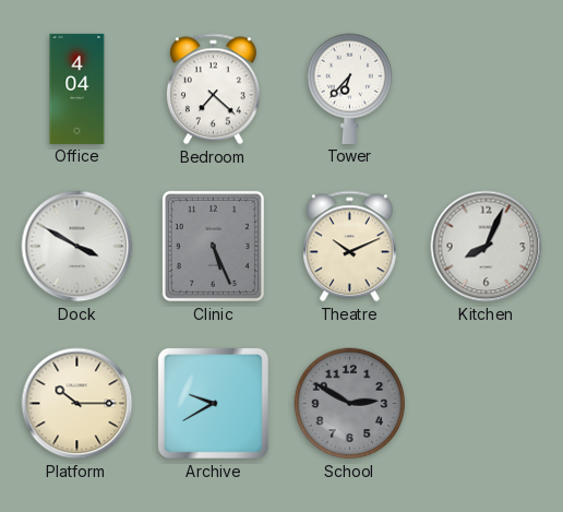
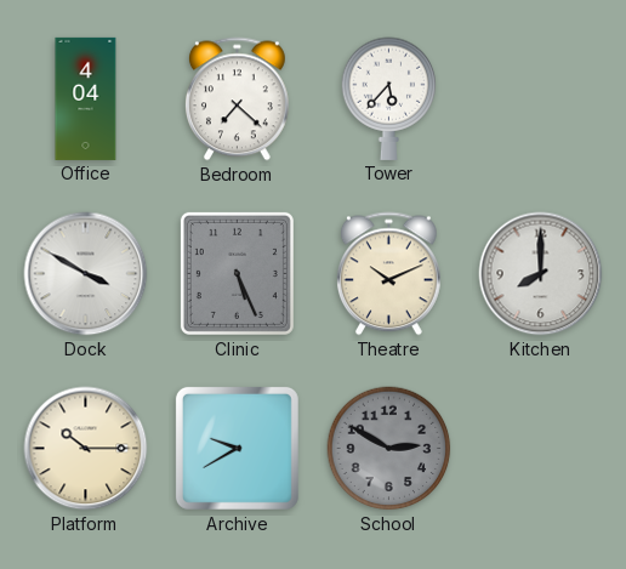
Tower: 6:37 -> 5:37
Kitchen: 8:04 -> 8:00
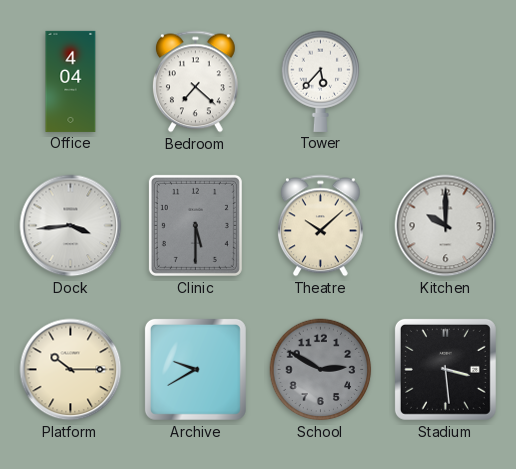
Dock: 3:50 -> 3:44
Clinic: 5:26 -> 5:30
Theatre: 10:11 -> 10:08
Kitchen: 8:00 -> 10:00
Stadium: none -> 3:29
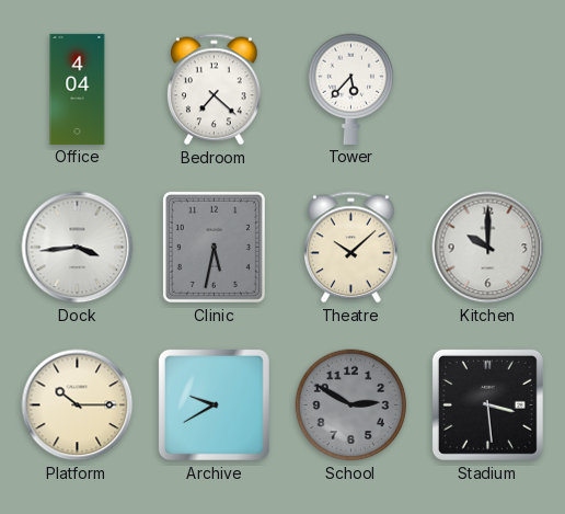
Clinic: 5:30 -> 5:32
